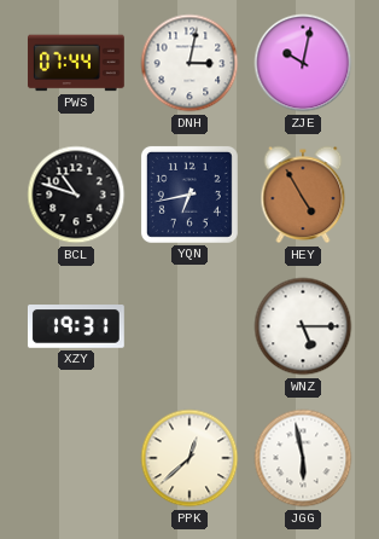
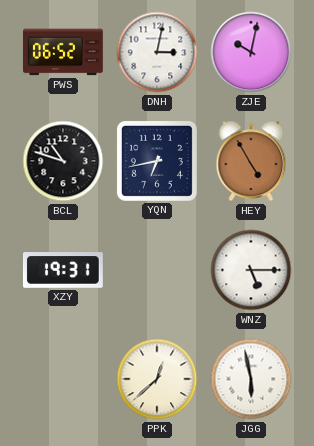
PWS: 07:44 -> 06:52
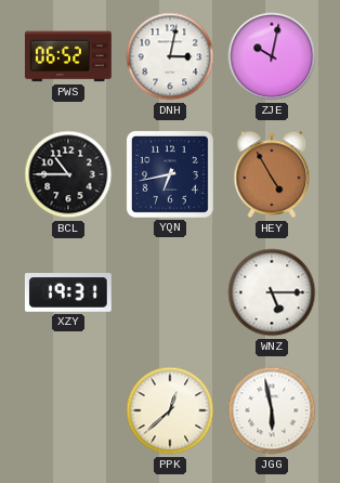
BCL: 10:48 -> 10:45
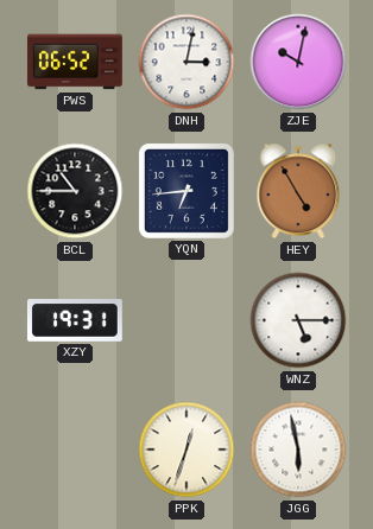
YQN: 6:43 -> 6:44
PPK: 12:38 -> 12:33
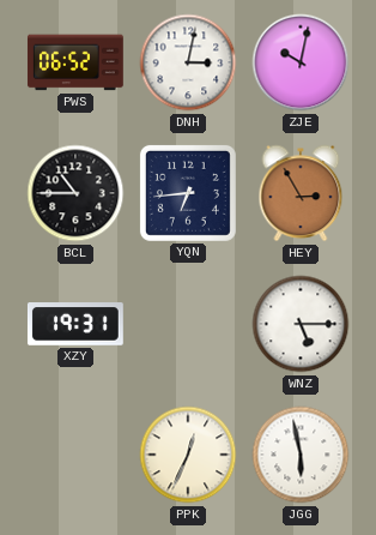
HEY: 4:55 -> 2:55
PPK: 12:33 -> 12:34
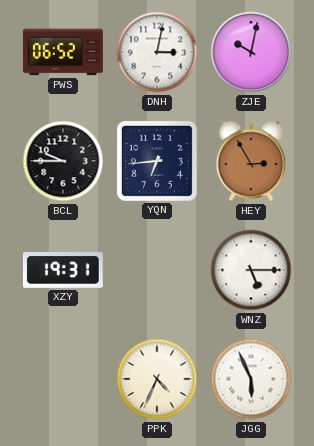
BCL: 10:45 -> 9:45
PPK: 12:34 -> 4:34
JGG: 5:58 -> 5:56
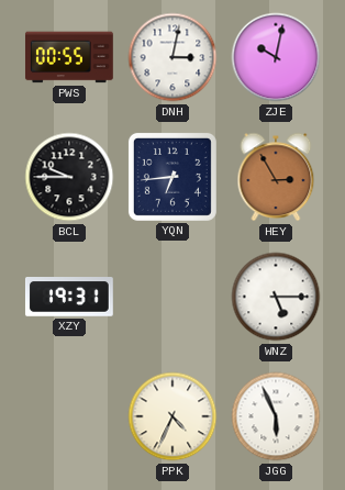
PWS: 06:52 -> 00:55
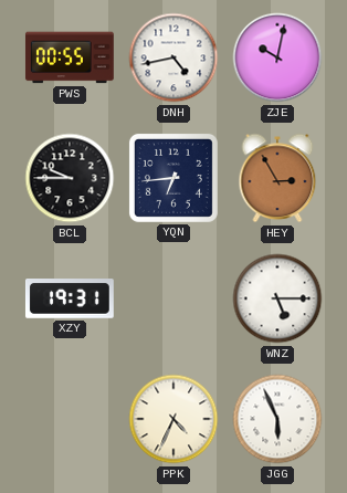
DNH: 3:02 -> 4:43
